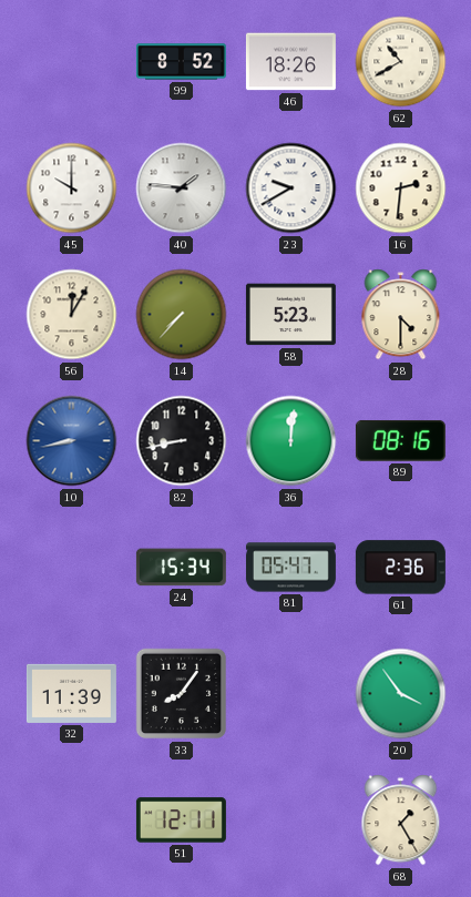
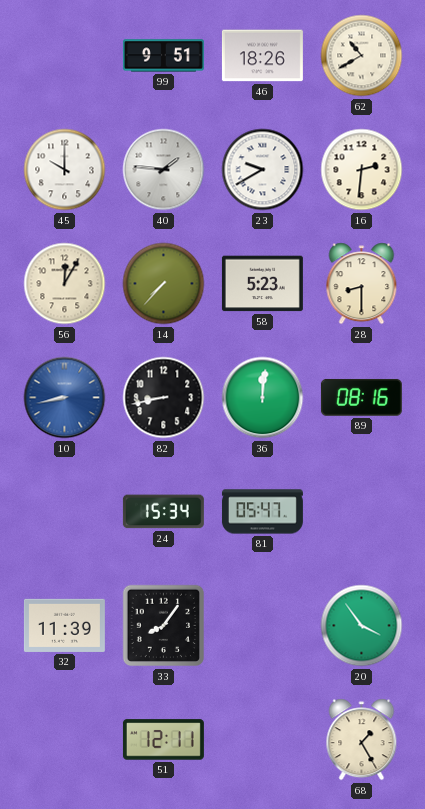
99: 8:52 -> 9:51
28: 4:30 -> 8:30
61: 2:36 -> none
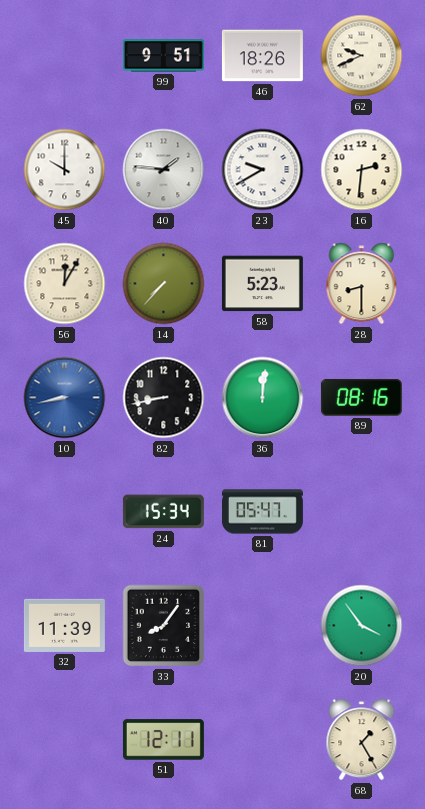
62: 10:40 -> 9:41
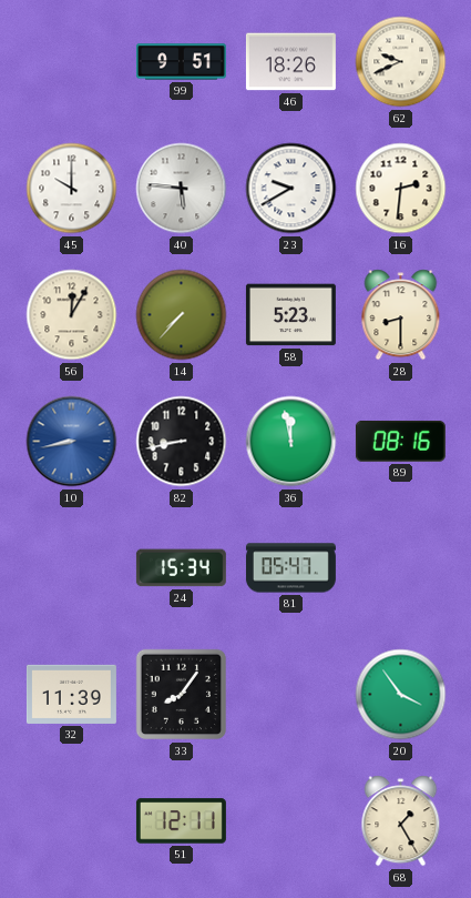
40: 1:46 -> 5:46
36: 12:01 -> 11:58
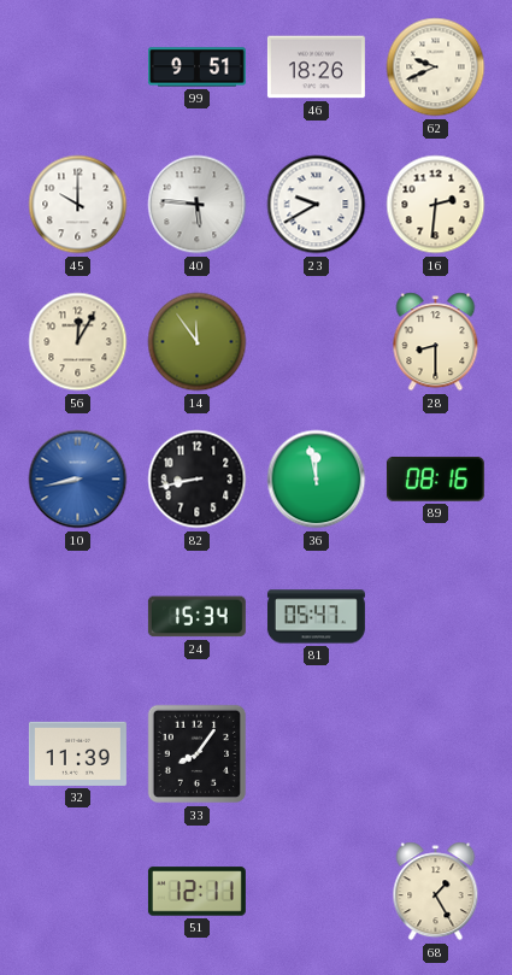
14: 7:37 -> 11:54
58: 5:23 -> none
20: 3:54 -> none
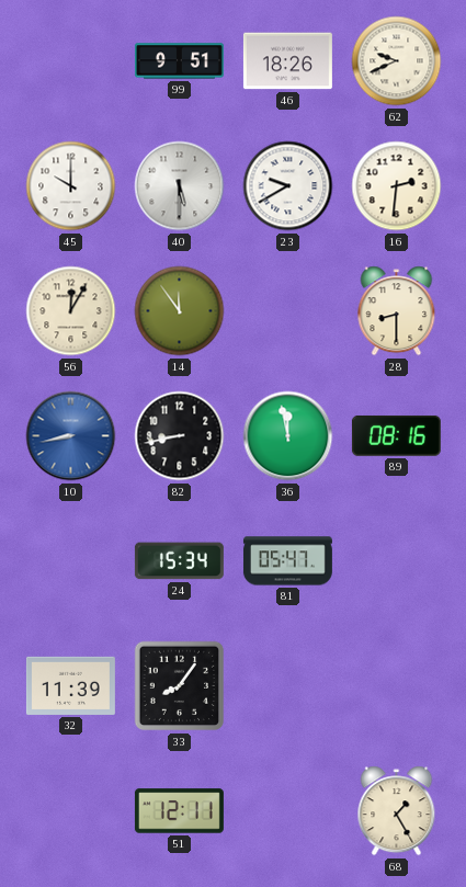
40: 5:46 -> 5:30
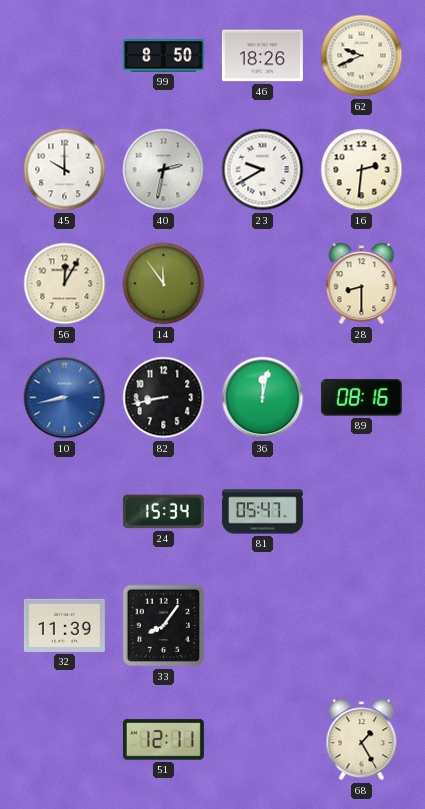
99: 9:51 -> 8:50
40: 5:30 -> 2:32
36: 11:58 -> 12:02
